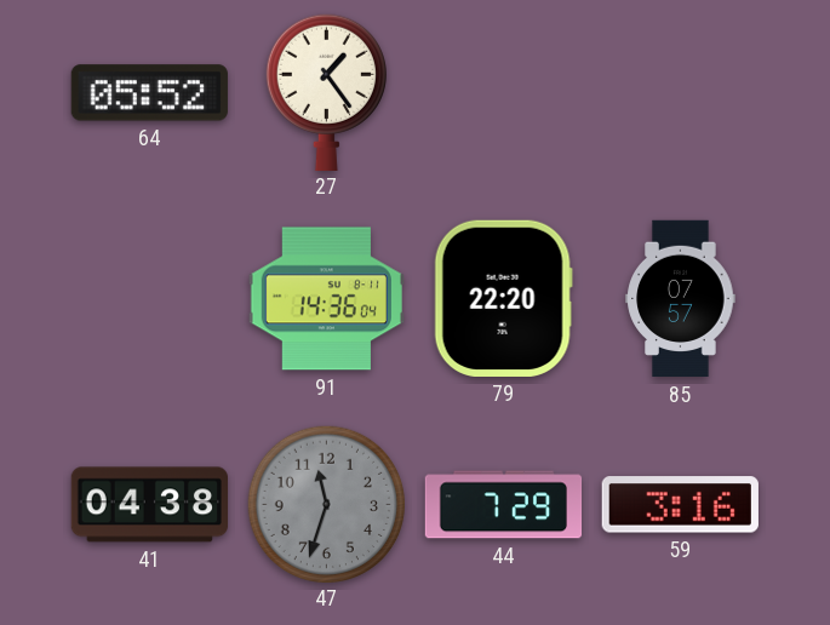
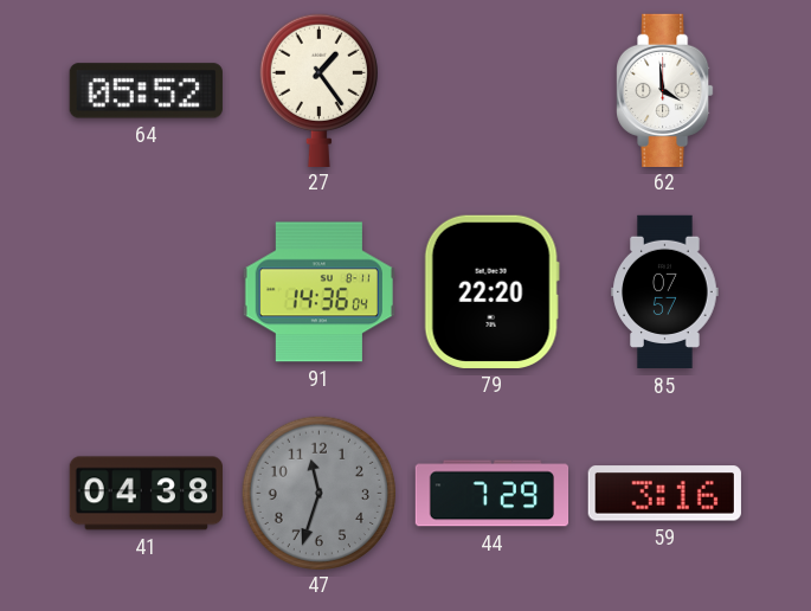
62: none -> 3:59
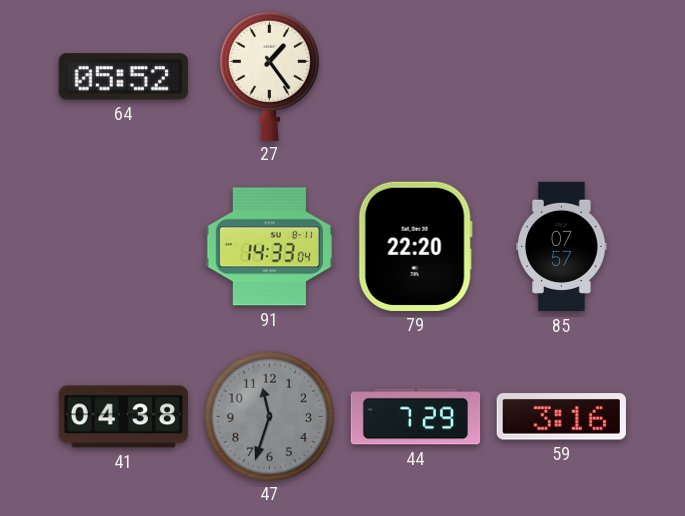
62: 3:59 -> none
91: 14:36 -> 14:33
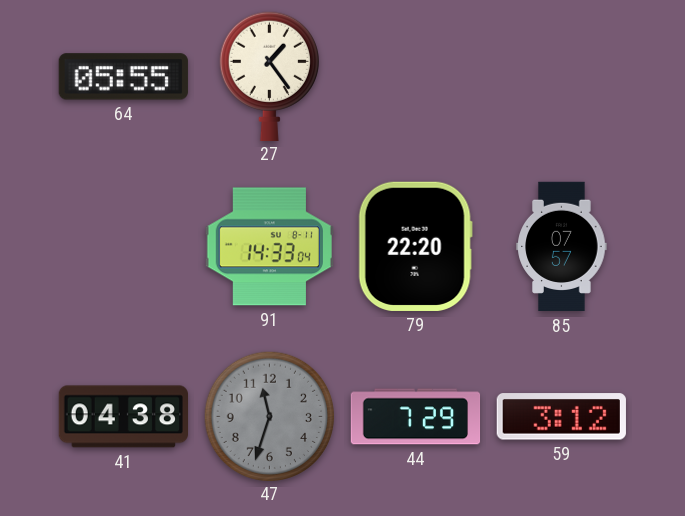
64: 05:52 -> 05:55
59: 3:16 -> 3:12
